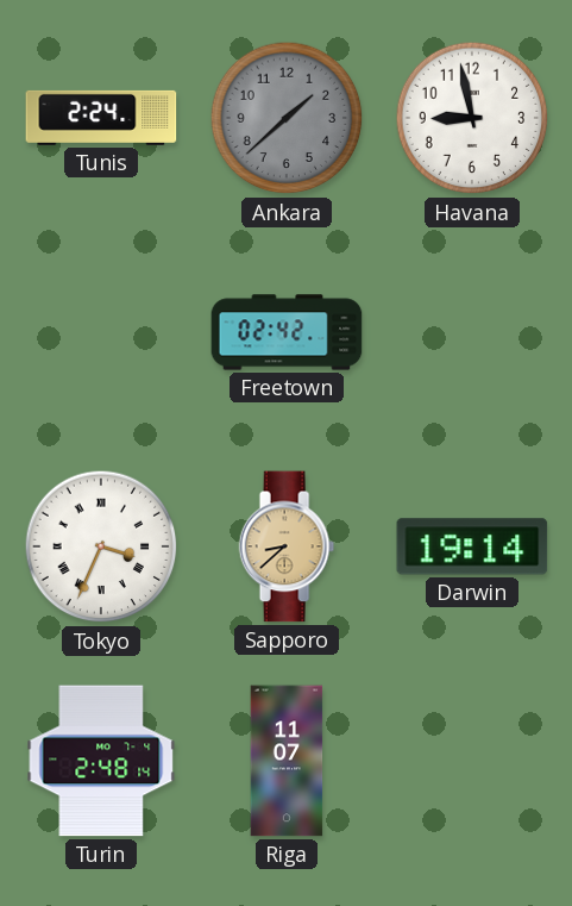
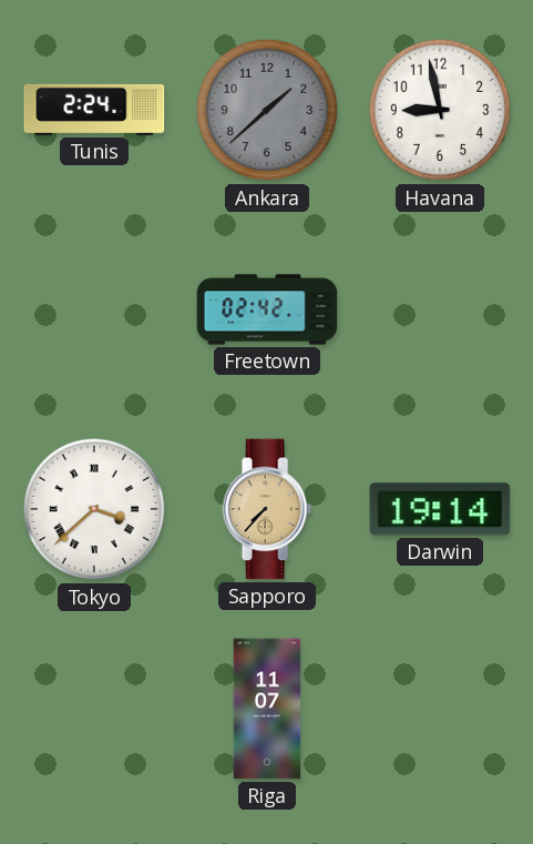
Tokyo: 3:34 -> 3:38
Sapporo: 8:38 -> 7:37
Turin: 2:48 -> none
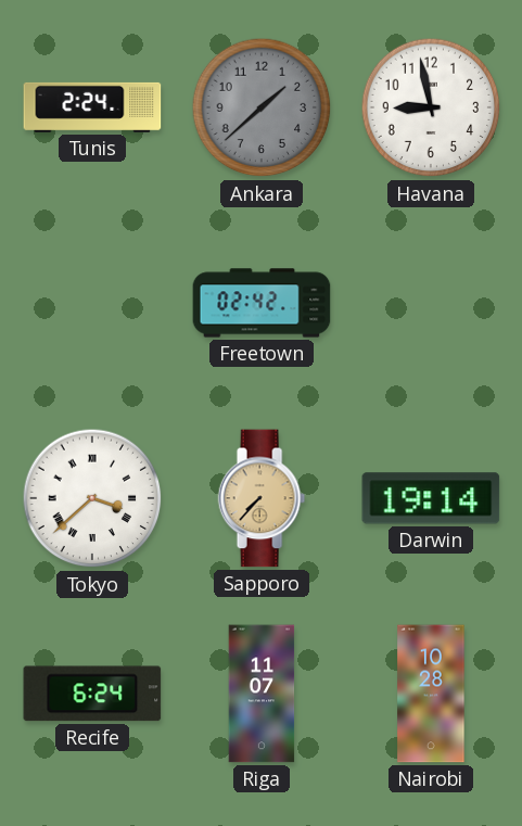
Recife: none -> 6:24
Nairobi: none -> 10:28
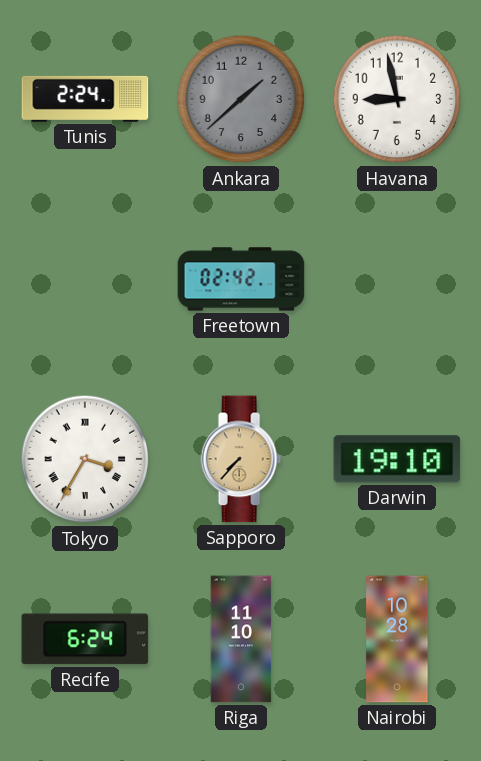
Tokyo: 3:38 -> 3:35
Darwin: 19:14 -> 19:10
Riga: 11:07 -> 11:10
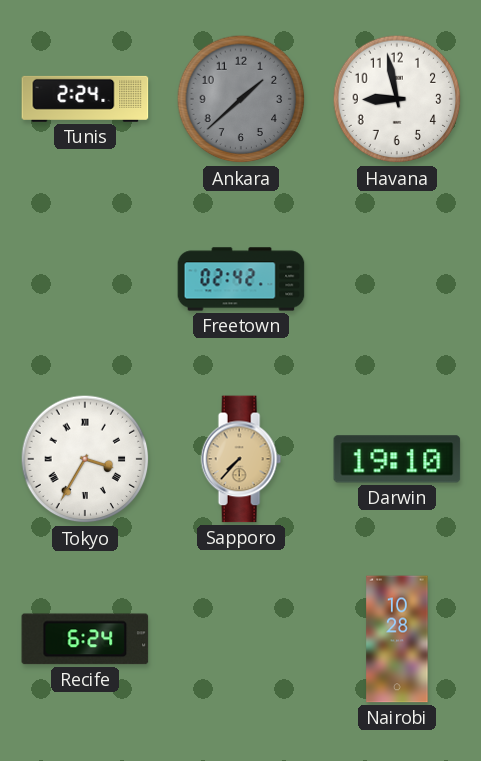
Riga: 11:10 -> none
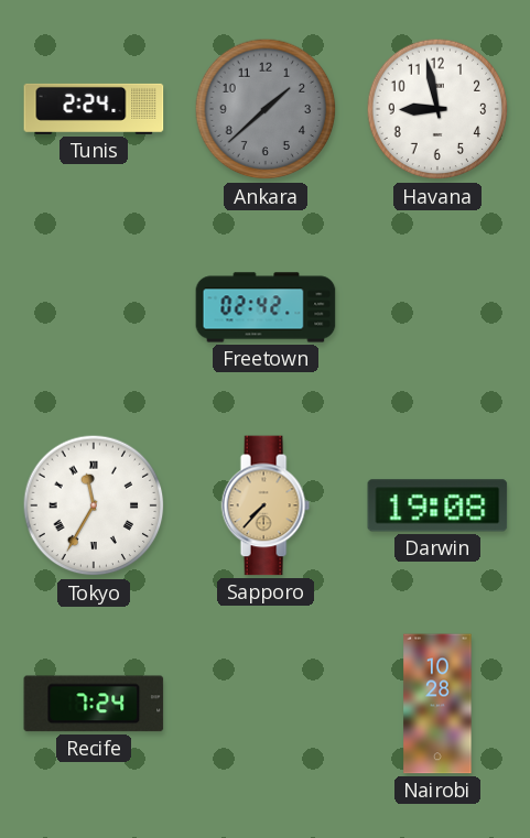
Tokyo: 3:35 -> 11:35
Darwin: 19:10 -> 19:08
Recife: 6:24 -> 7:24
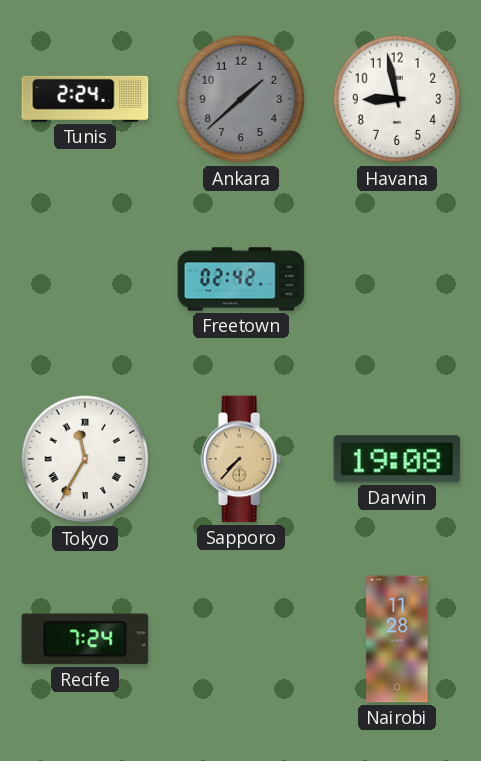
Nairobi: 10:28 -> 11:28
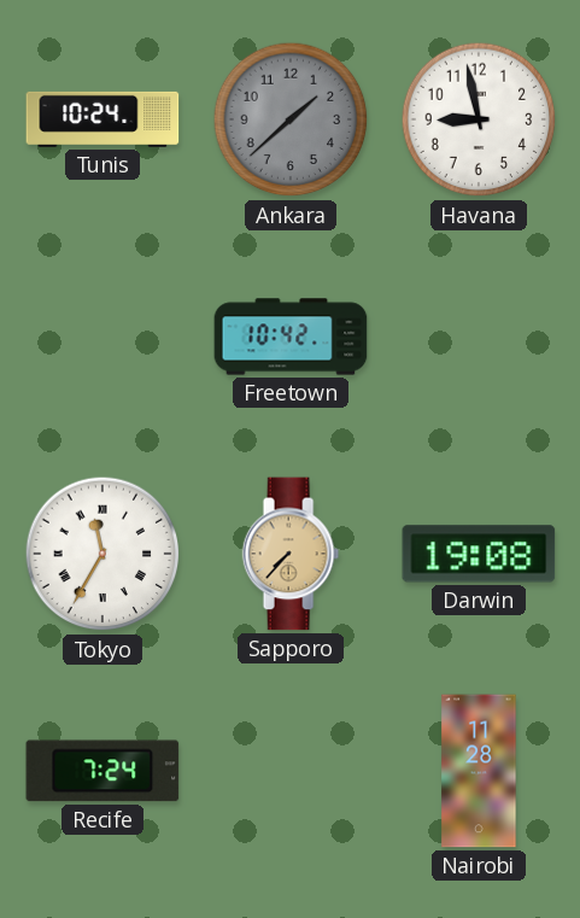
Tunis: 2:24 -> 10:24
Freetown: 02:42 -> 10:42
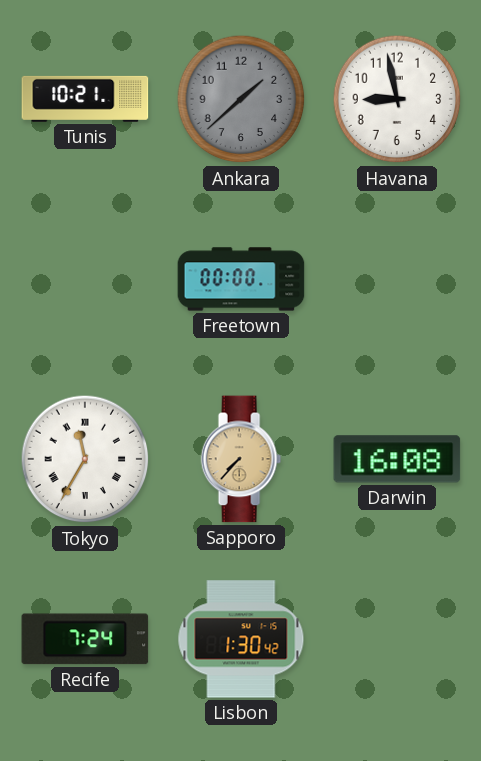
Tunis: 10:24 -> 10:21
Freetown: 10:42 -> 00:00
Darwin: 19:08 -> 16:08
Lisbon: none -> 1:30
Nairobi: 11:28 -> none
